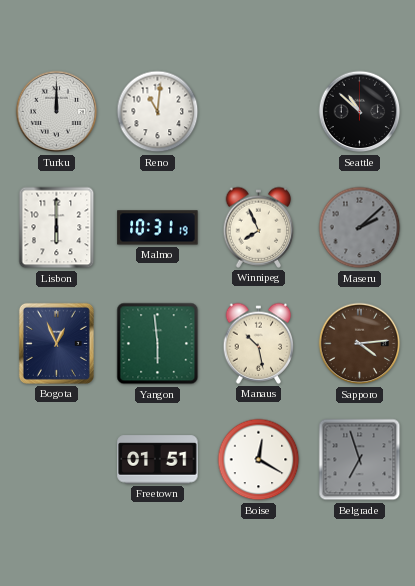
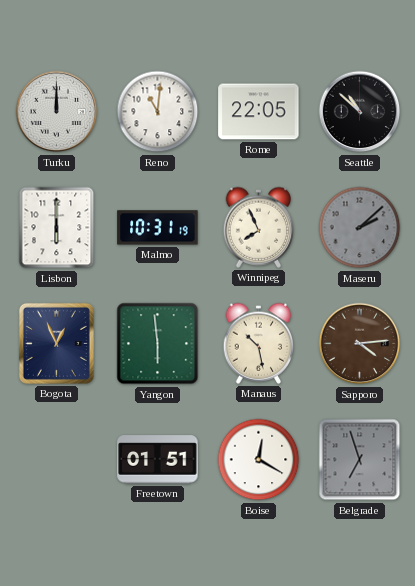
Rome: none -> 22:05
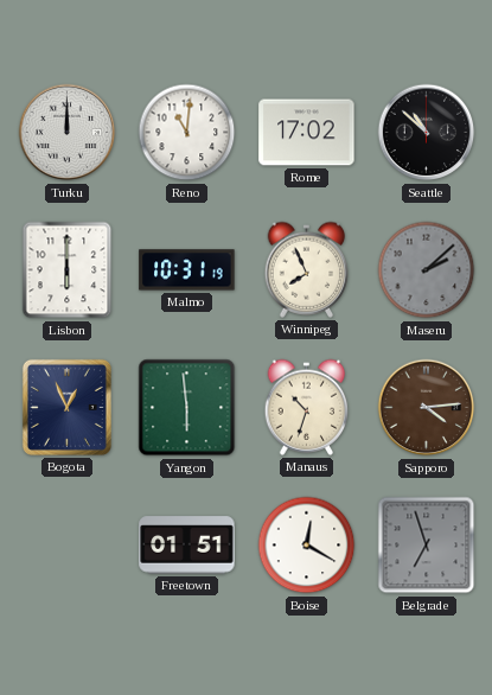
Rome: 22:05 -> 17:02
Manaus: 10:28 -> 10:33
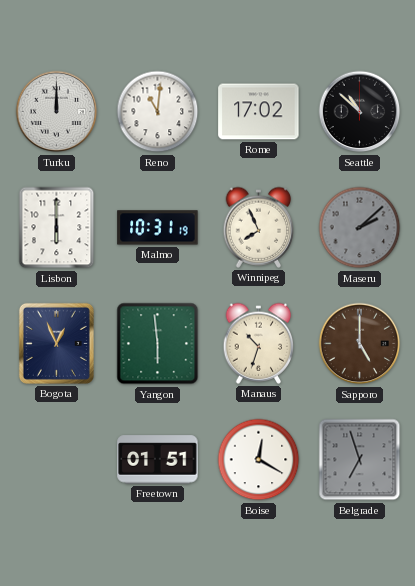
Sapporo: 4:14 -> 5:00
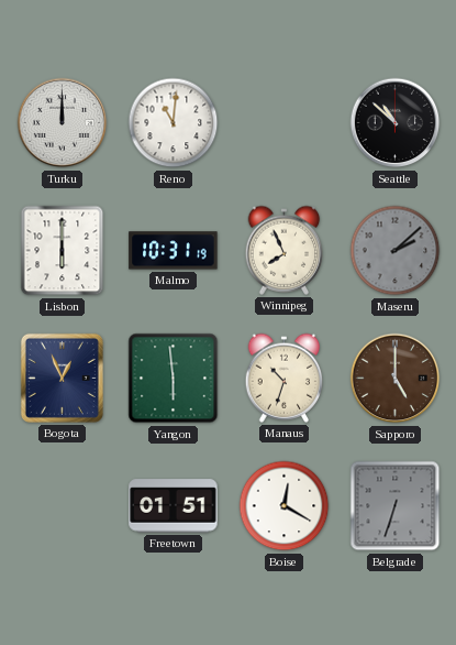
Rome: 17:02 -> none
Belgrade: 6:57 -> 6:33
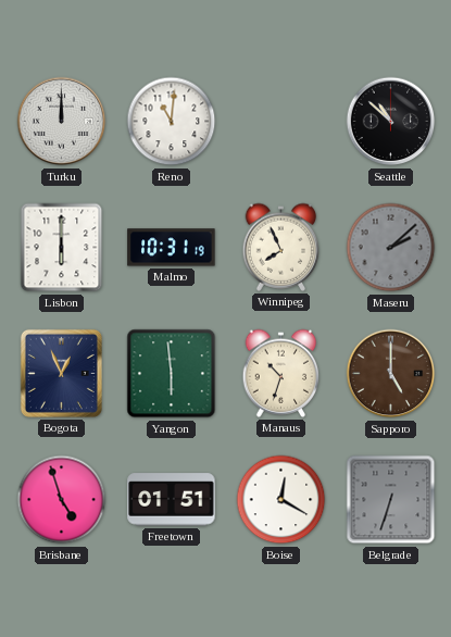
Brisbane: none -> 4:57
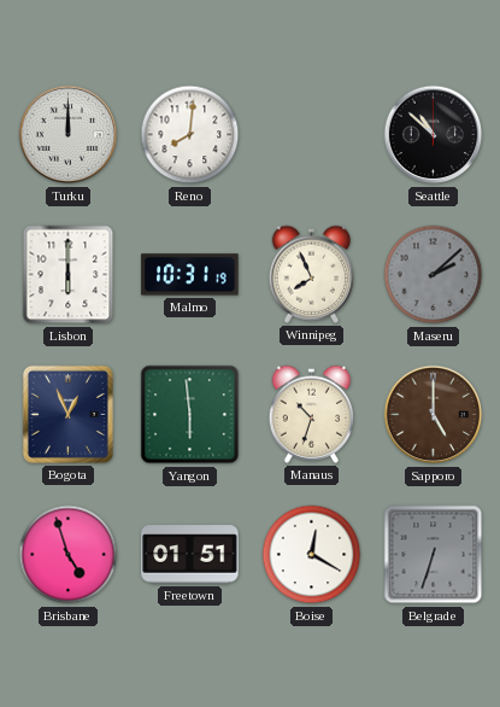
Reno: 11:01 -> 8:01
